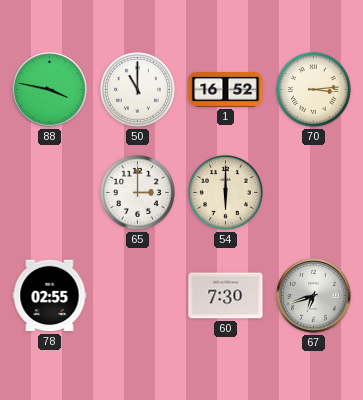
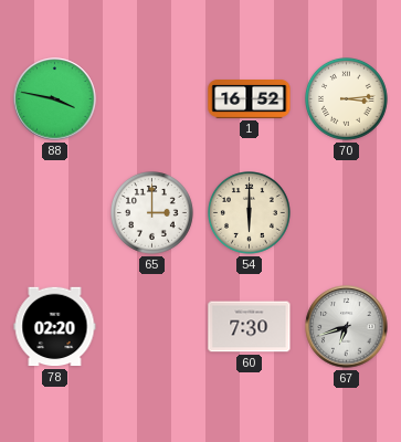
50: 11:00 -> none
78: 02:55 -> 02:20
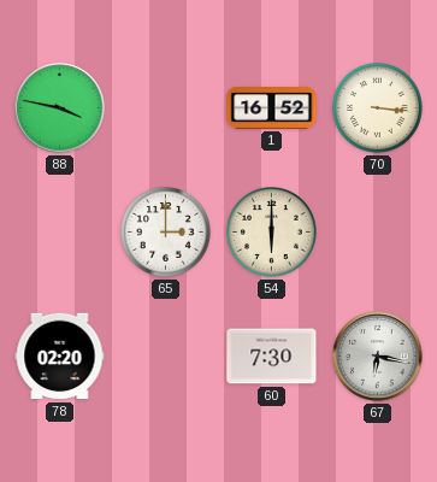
70: 3:14 -> 3:16
67: 6:42 -> 6:17
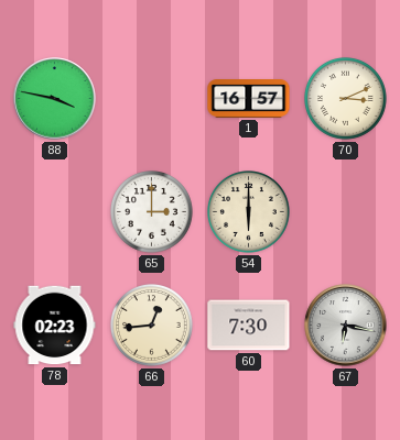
1: 16:52 -> 16:57
70: 3:16 -> 3:11
78: 02:20 -> 02:23
66: none -> 12:44
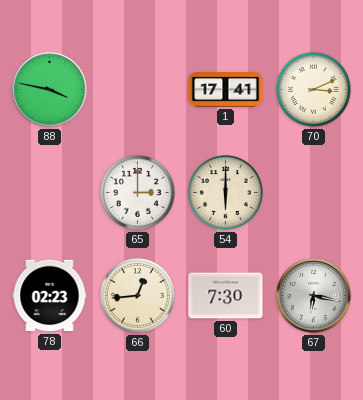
1: 16:57 -> 17:41
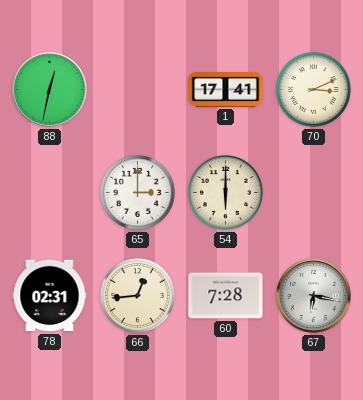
88: 3:47 -> 12:32
78: 02:23 -> 02:31
60: 7:30 -> 7:28
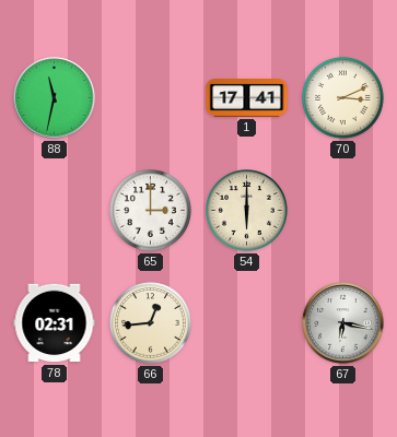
88: 12:32 -> 11:32
60: 7:28 -> none
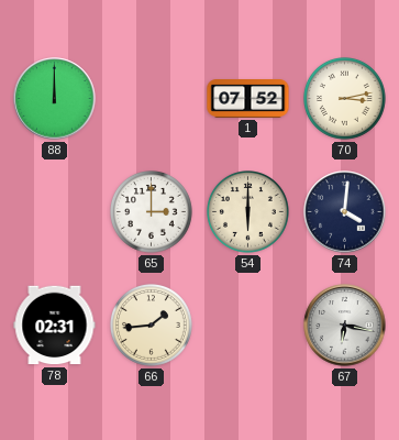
88: 11:32 -> 12:00
1: 17:41 -> 07:52
70: 3:11 -> 3:13
74: none -> 4:01
66: 12:44 -> 1:44
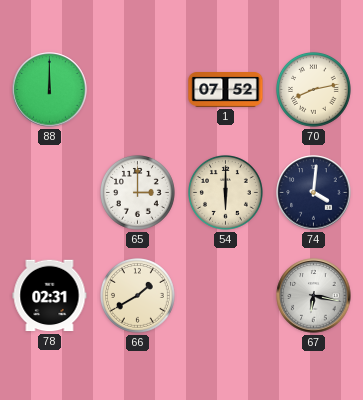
70: 3:13 -> 8:13
66: 1:44 -> 1:40
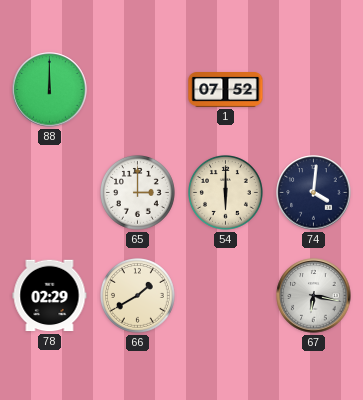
70: 8:13 -> none
78: 02:31 -> 02:29
